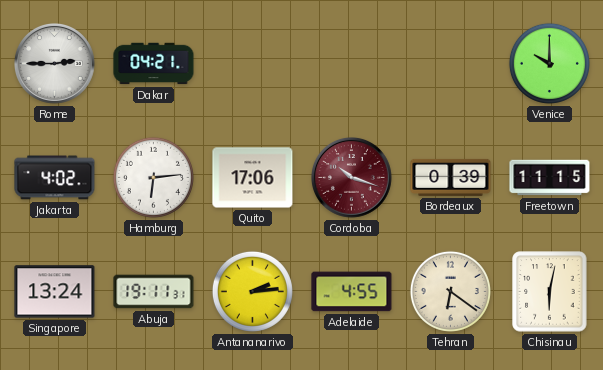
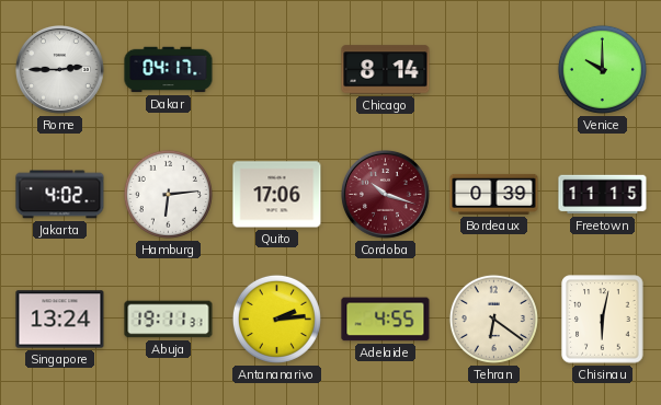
Dakar: 04:21 -> 04:17
Chicago: none -> 8:14
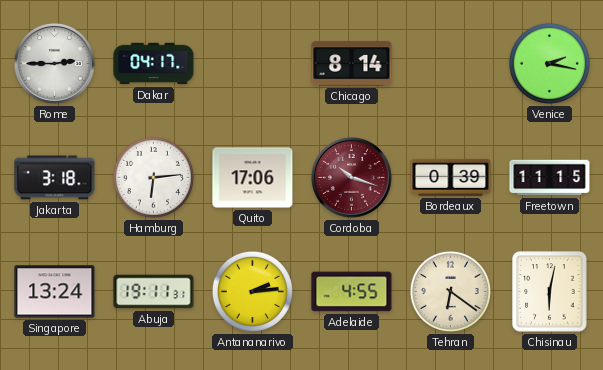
Venice: 10:00 -> 2:17
Jakarta: 4:02 -> 3:18
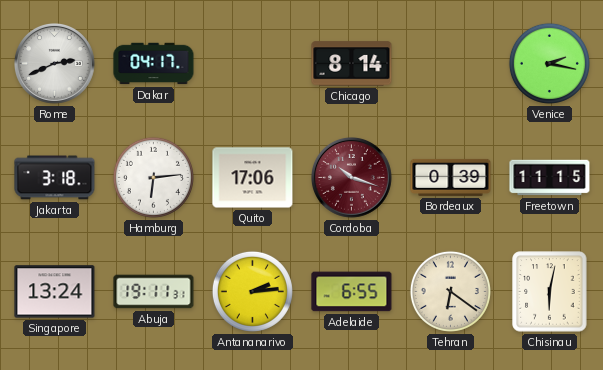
Rome: 2:45 -> 2:41
Adelaide: 4:55 -> 6:55
